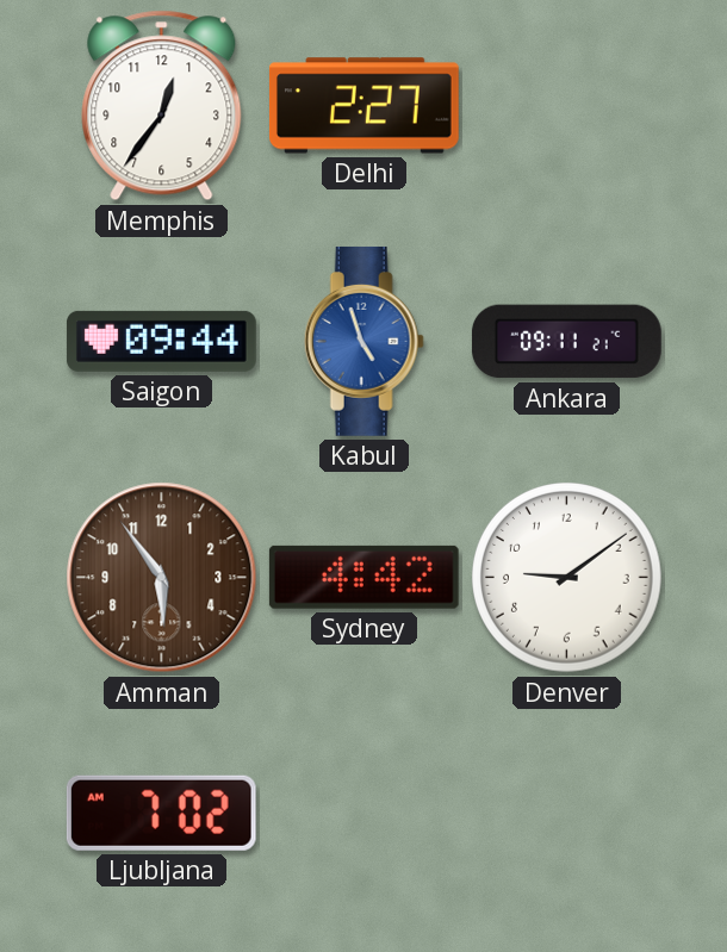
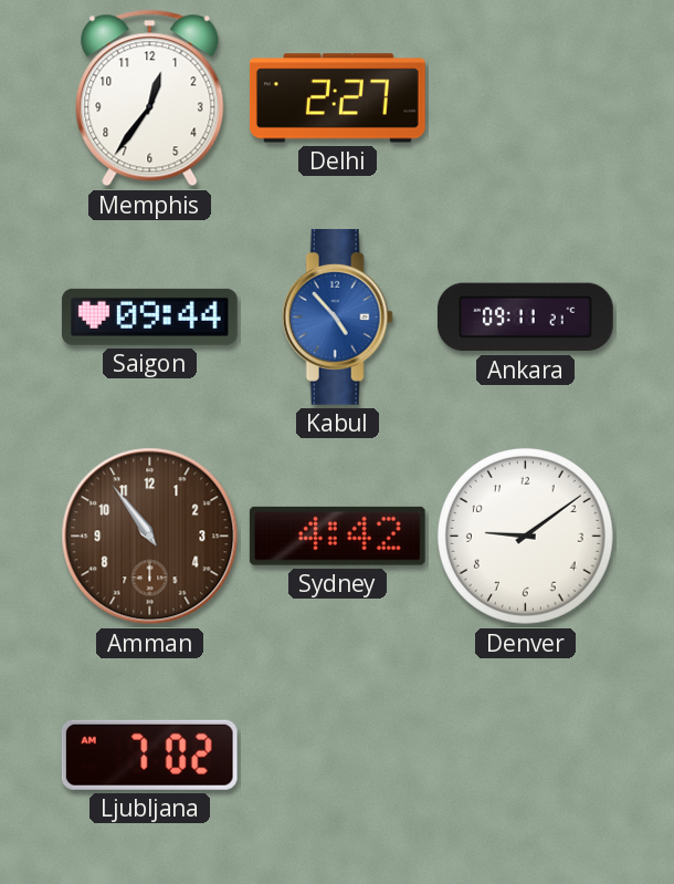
Kabul: 4:57 -> 4:53
Amman: 5:54 -> 10:54
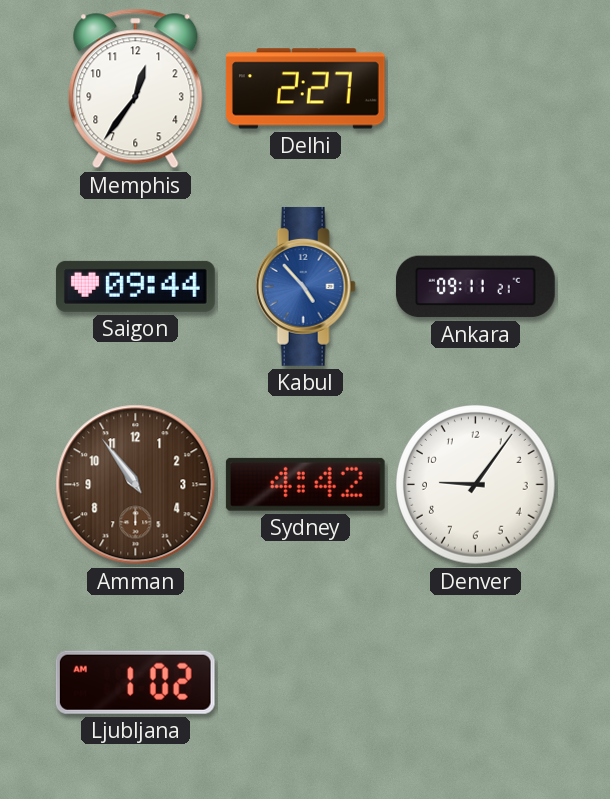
Denver: 9:09 -> 9:06
Ljubljana: 7:02 -> 1:02
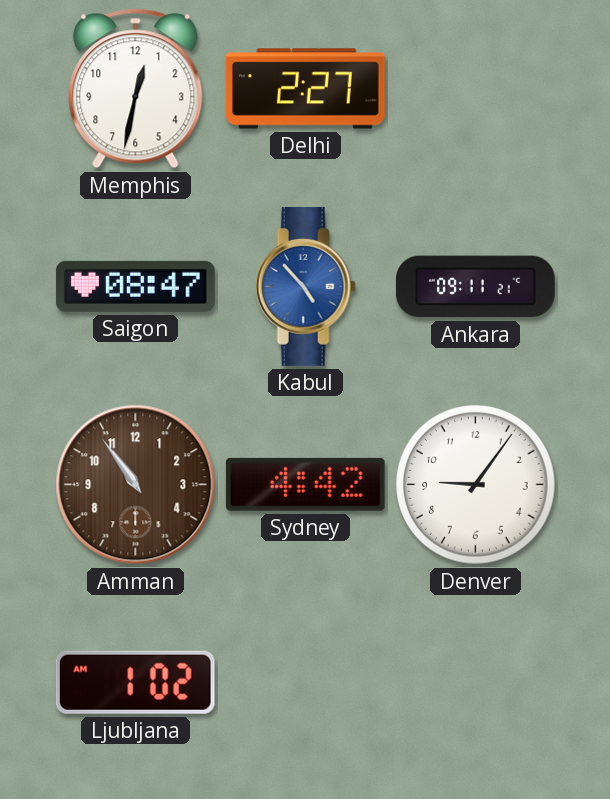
Memphis: 12:36 -> 12:32
Saigon: 09:44 -> 08:47
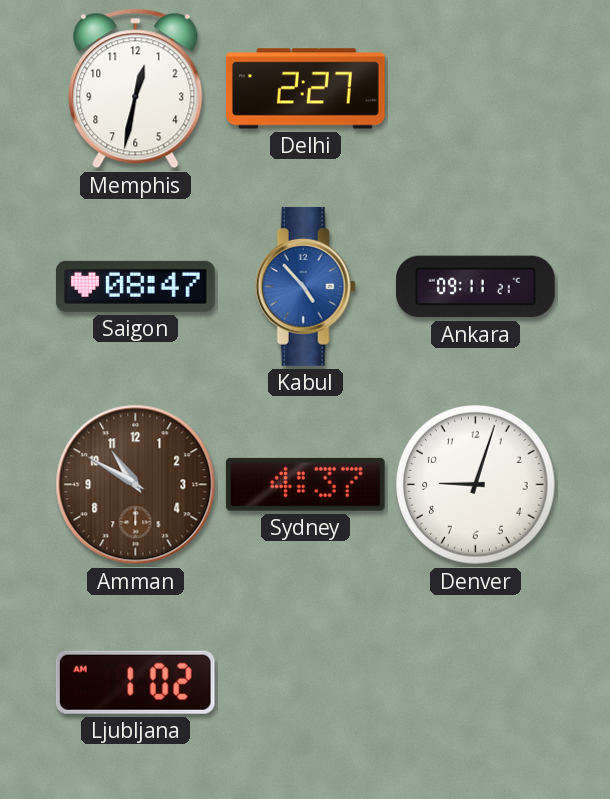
Amman: 10:54 -> 10:50
Sydney: 4:42 -> 4:37
Denver: 9:06 -> 9:03
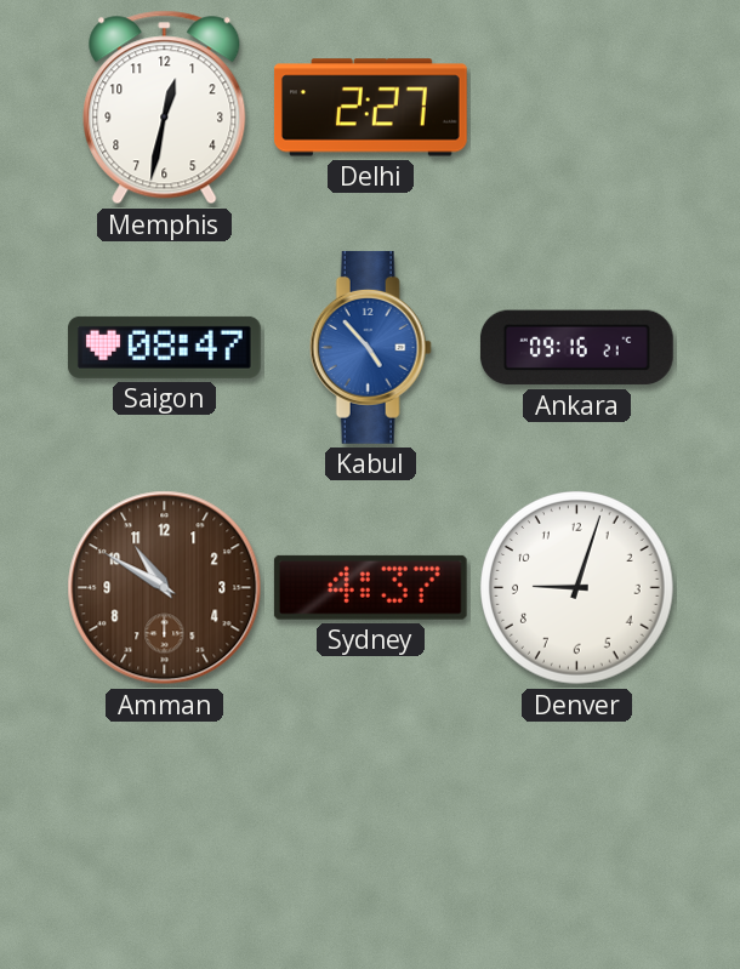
Ankara: 09:11 -> 09:16
Ljubljana: 1:02 -> none
